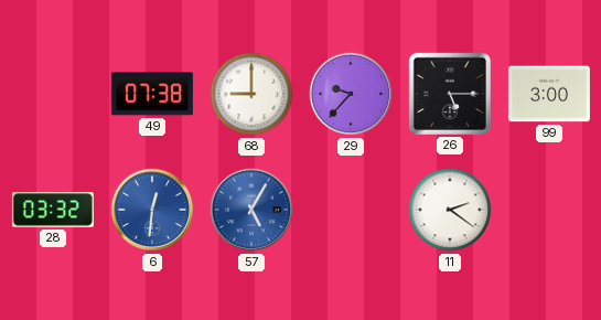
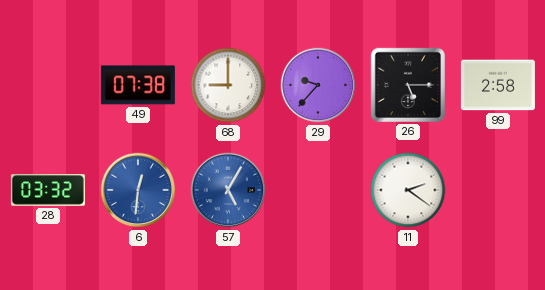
99: 3:00 -> 2:58
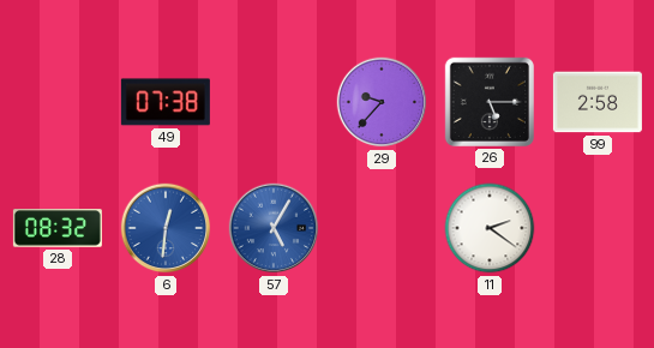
68: 9:00 -> none
28: 03:32 -> 08:32
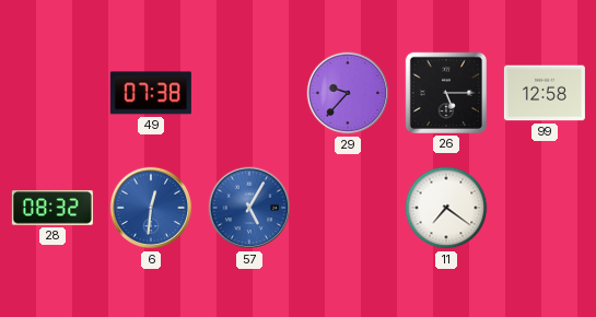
99: 2:58 -> 12:58
11: 2:21 -> 7:21
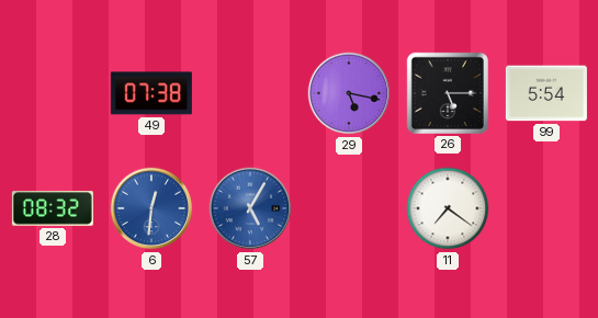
29: 9:37 -> 5:17
99: 12:58 -> 5:54
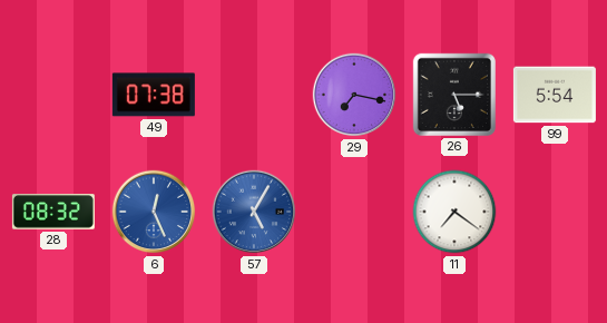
29: 5:17 -> 7:17
6: 12:31 -> 12:26
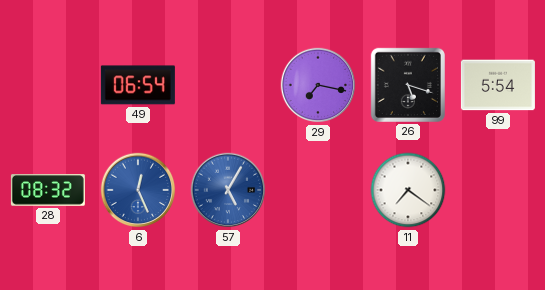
49: 07:38 -> 06:54
26: 5:15 -> 5:18
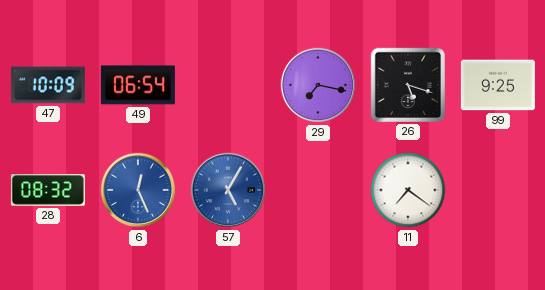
47: none -> 10:09
99: 5:54 -> 9:25
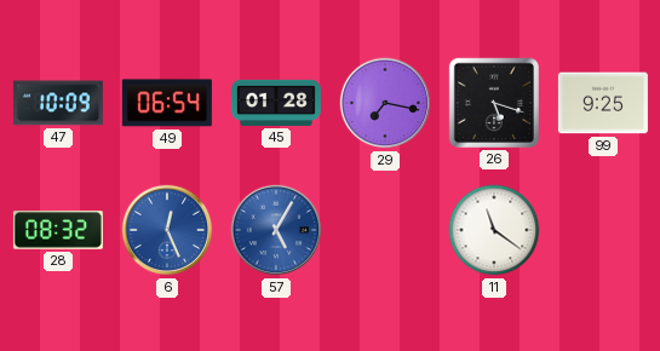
45: none -> 01:28
11: 7:21 -> 11:21
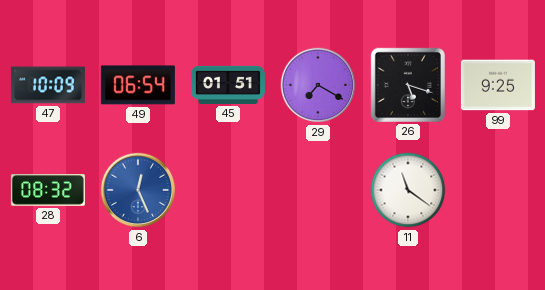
45: 01:28 -> 01:51
29: 7:17 -> 7:20
57: 5:05 -> none
